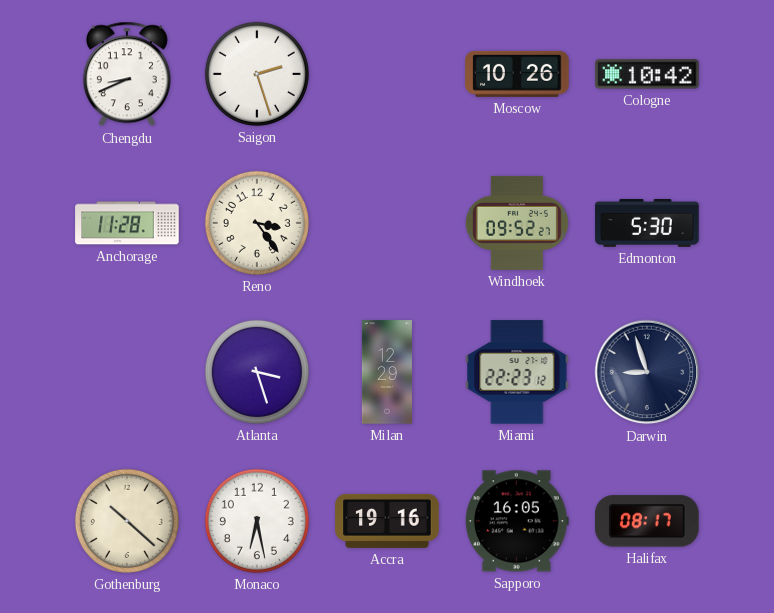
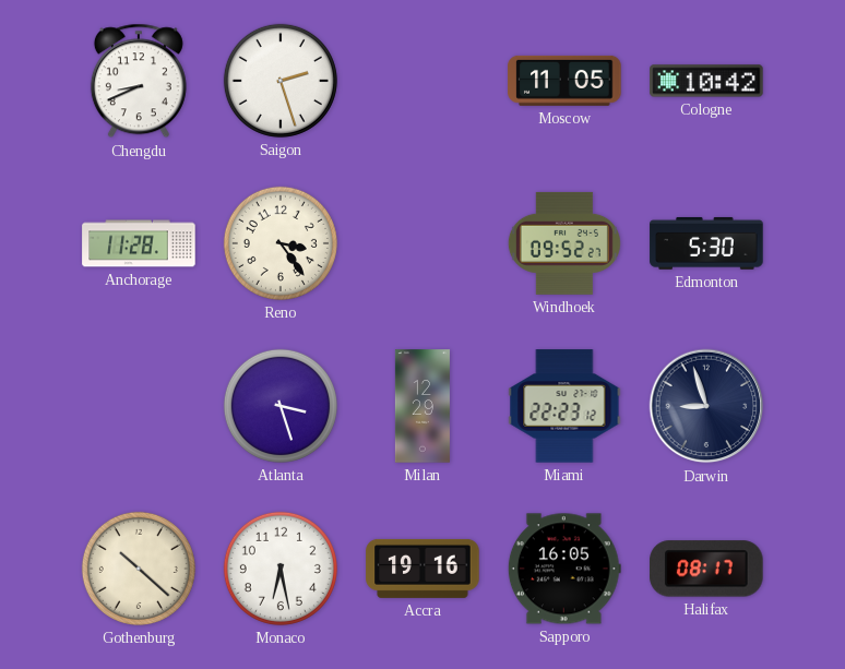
Moscow: 10:26 -> 11:05
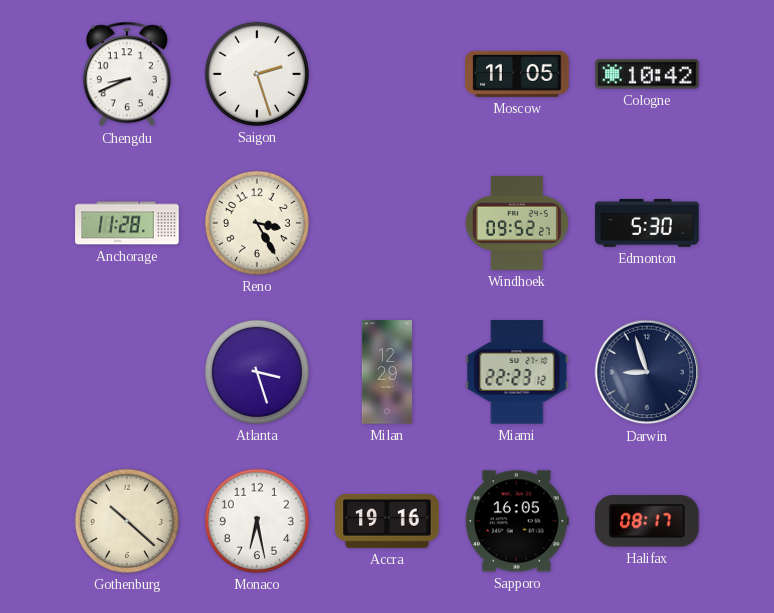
Reno: 3:24 -> 3:25
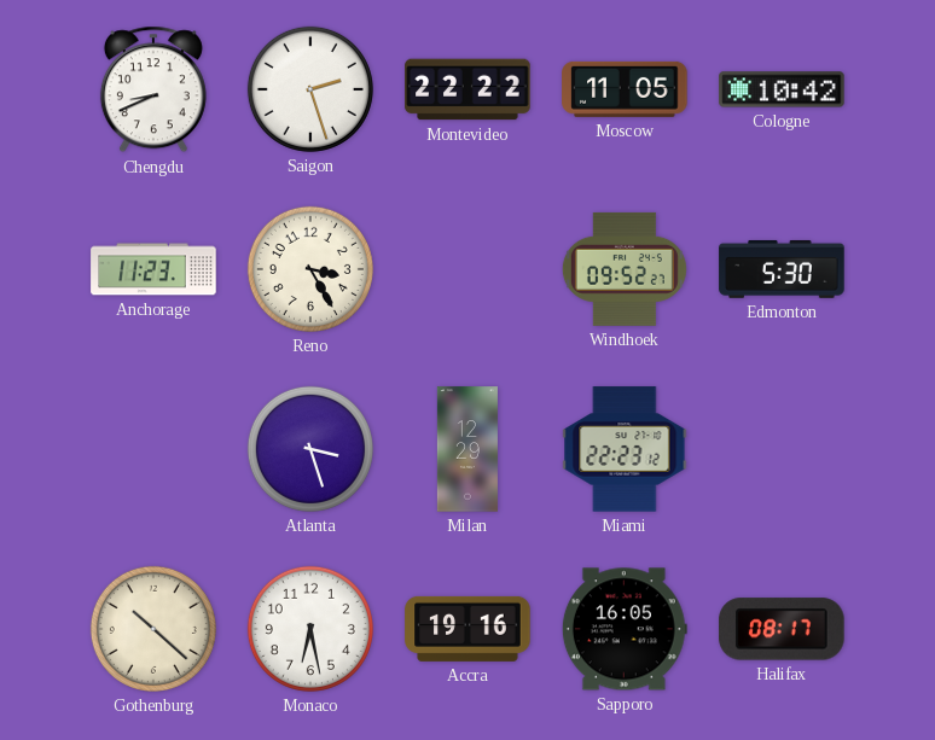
Montevideo: none -> 22:22
Anchorage: 11:28 -> 11:23
Darwin: 8:57 -> none
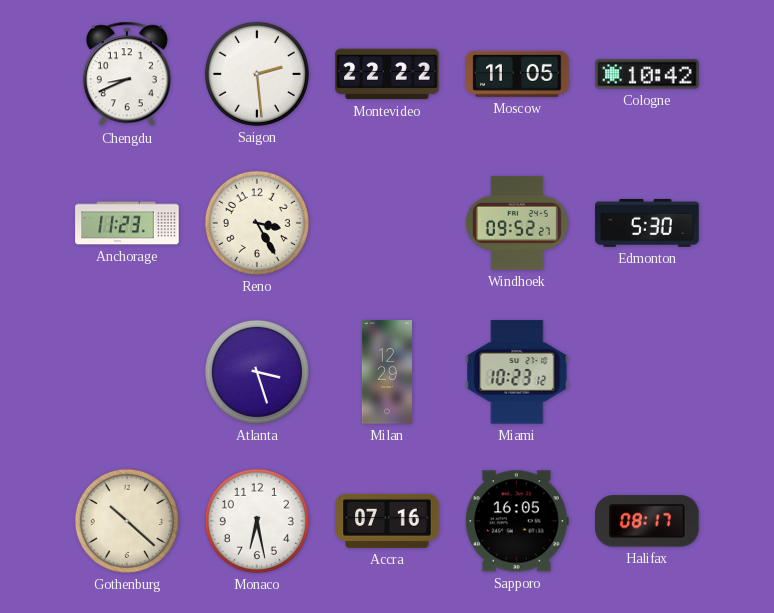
Saigon: 2:27 -> 2:29
Miami: 22:23 -> 10:23
Accra: 19:16 -> 07:16
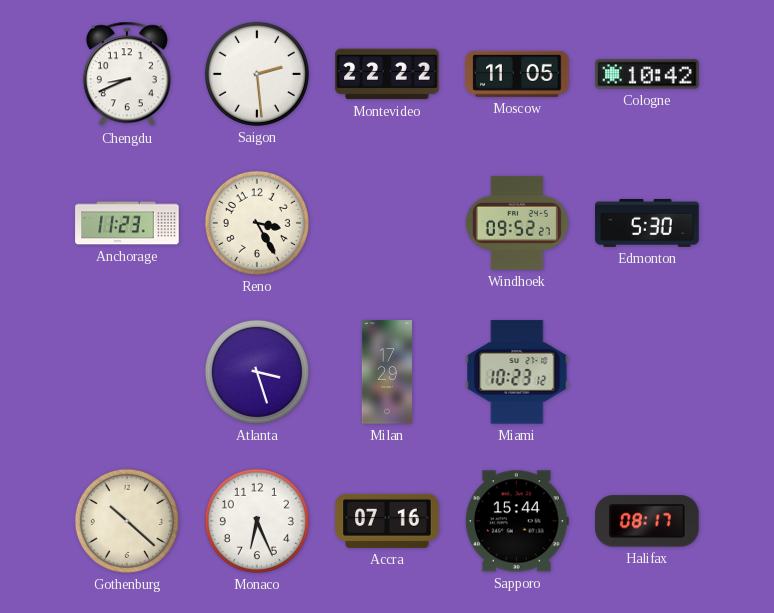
Milan: 12:29 -> 17:29
Monaco: 6:28 -> 6:26
Sapporo: 16:05 -> 15:44
